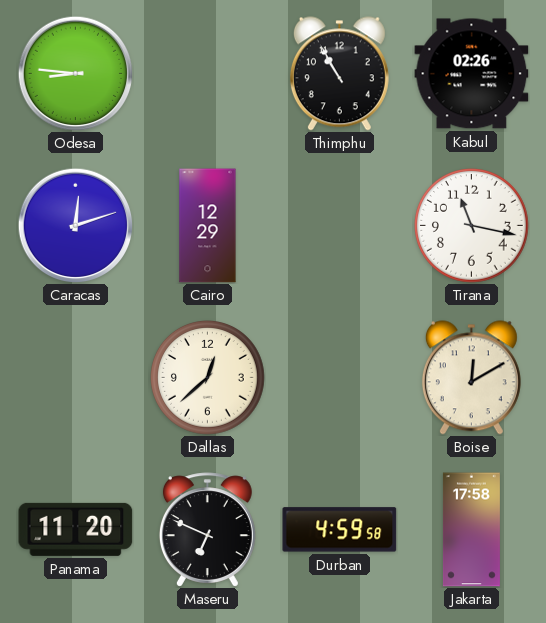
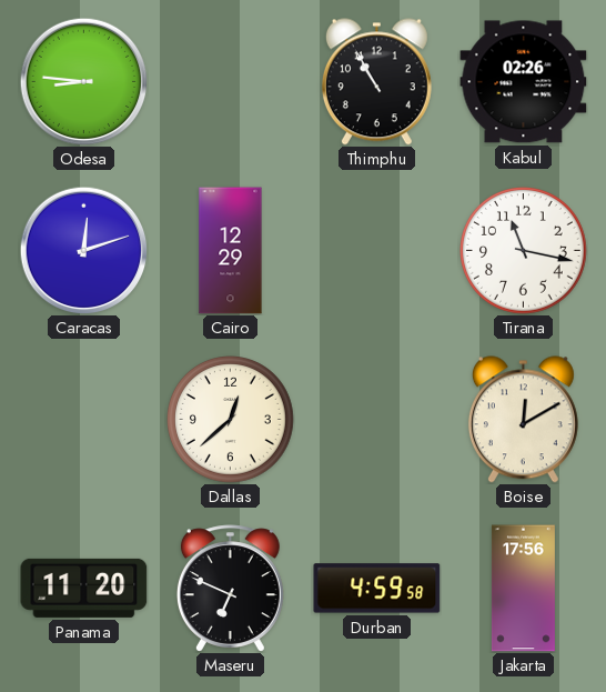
Jakarta: 17:58 -> 17:56
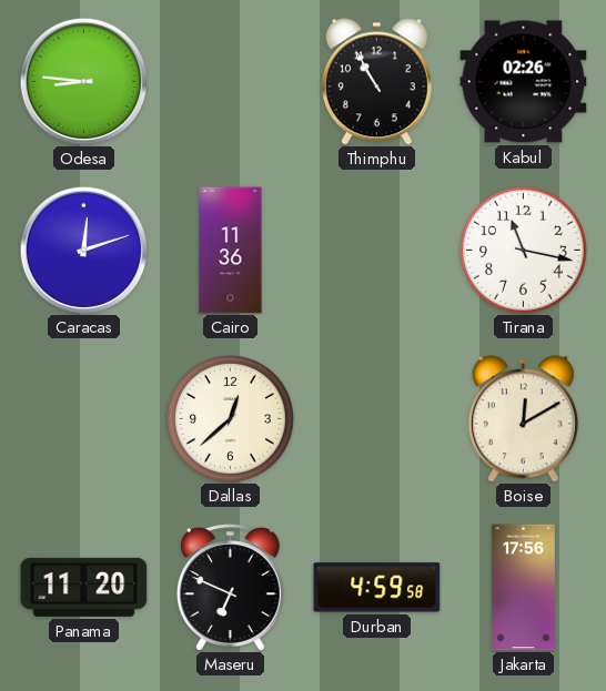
Cairo: 12:29 -> 11:36
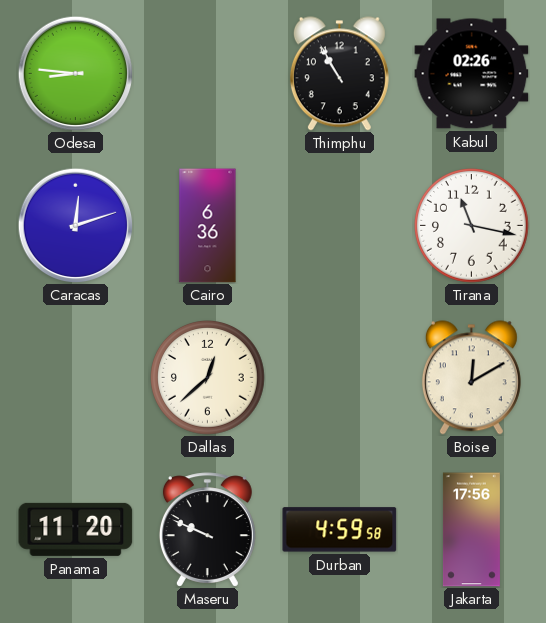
Cairo: 11:36 -> 6:36
Maseru: 6:49 -> 9:49
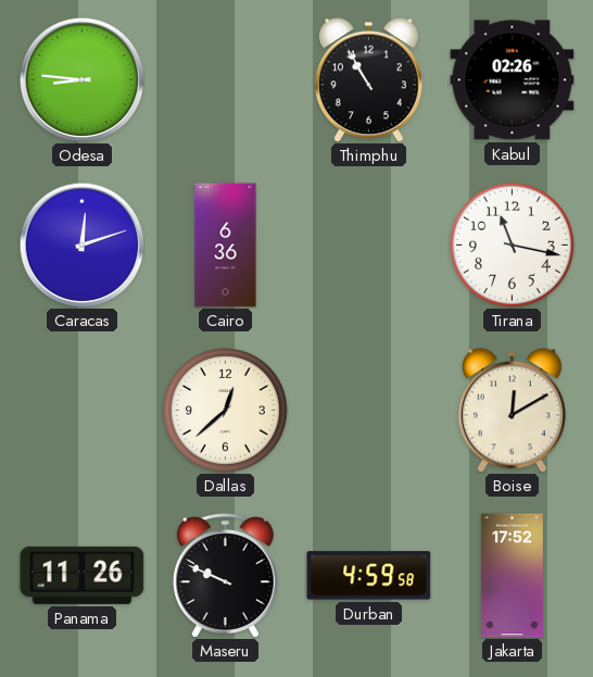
Panama: 11:20 -> 11:26
Jakarta: 17:56 -> 17:52
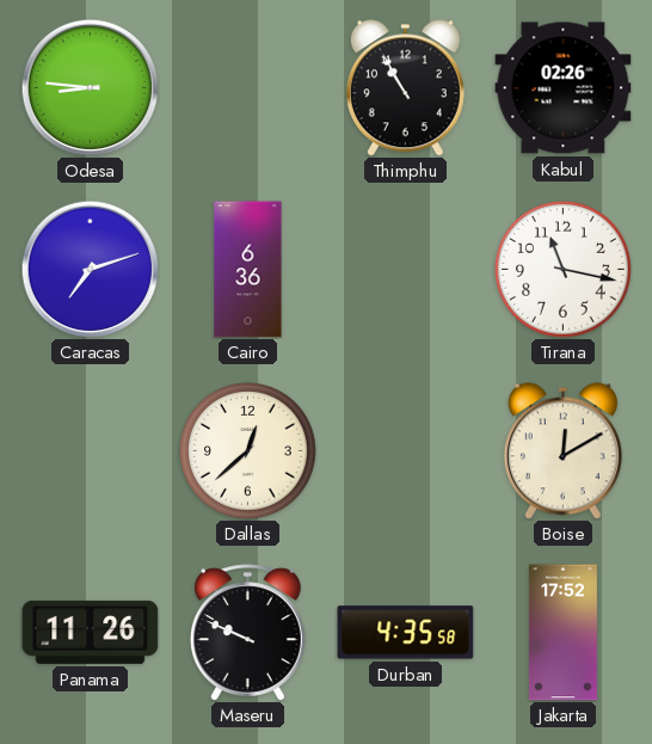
Caracas: 12:12 -> 7:12
Durban: 4:59 -> 4:35
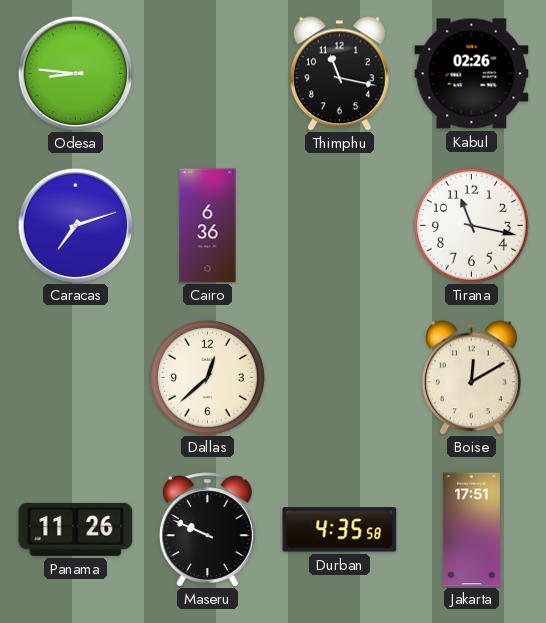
Thimphu: 10:55 -> 11:17
Jakarta: 17:52 -> 17:51
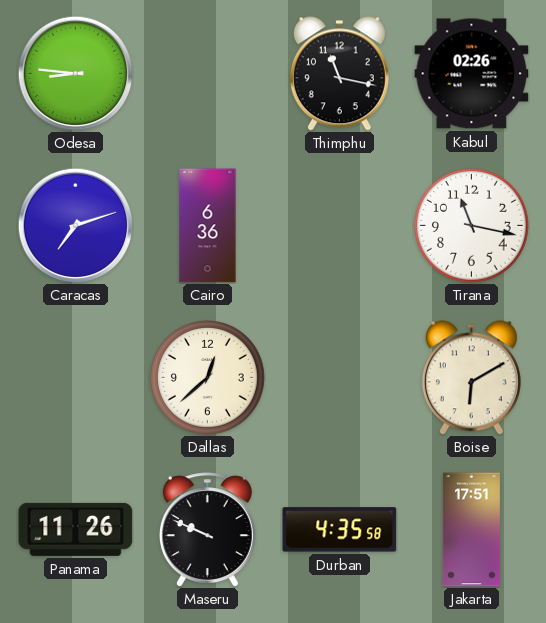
Boise: 12:10 -> 6:10
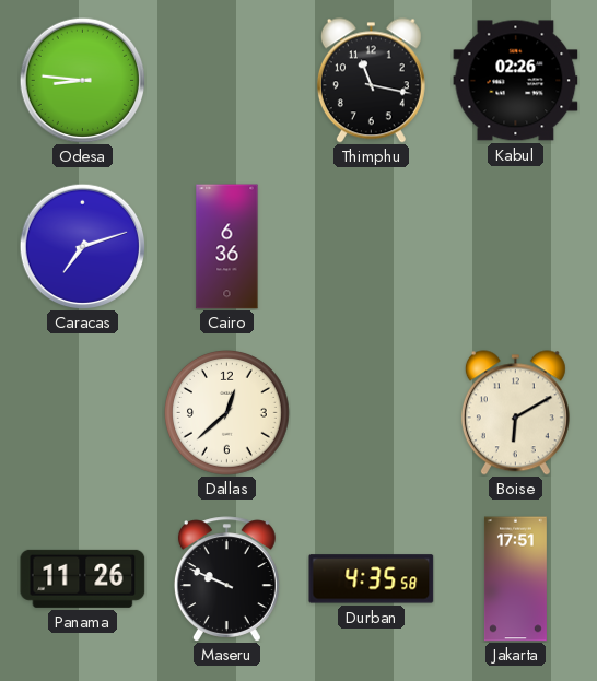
Tirana: 11:17 -> none
